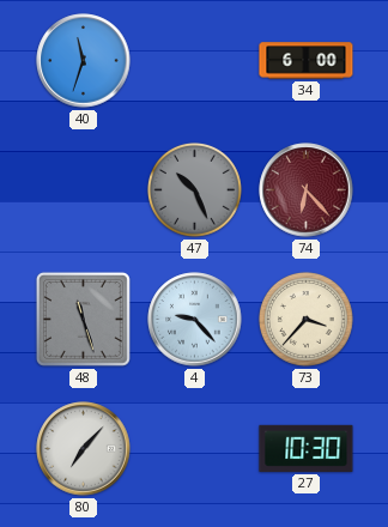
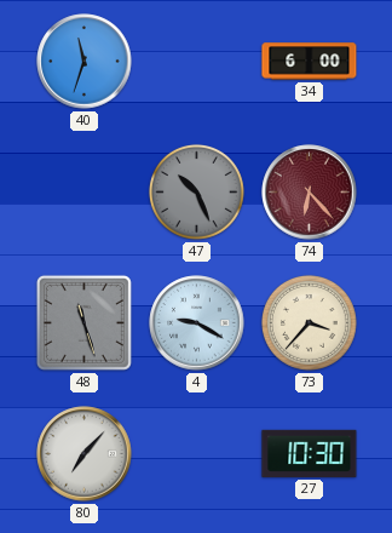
4: 9:23 -> 9:20
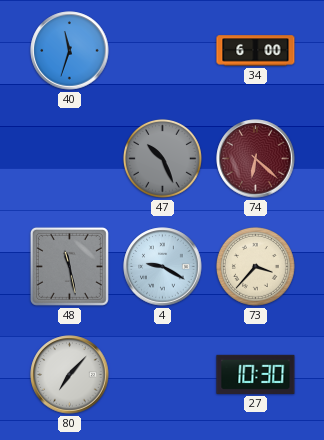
74: 6:23 -> 6:22
48: 11:27 -> 11:28
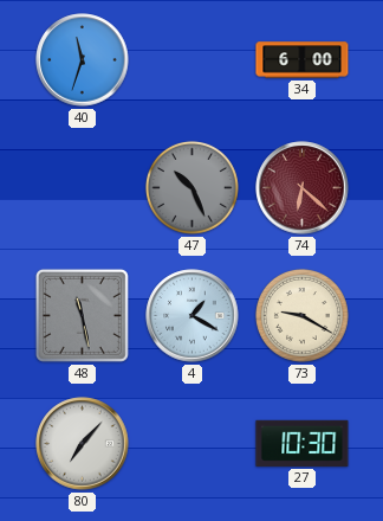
4: 9:20 -> 1:20
73: 3:37 -> 9:20
